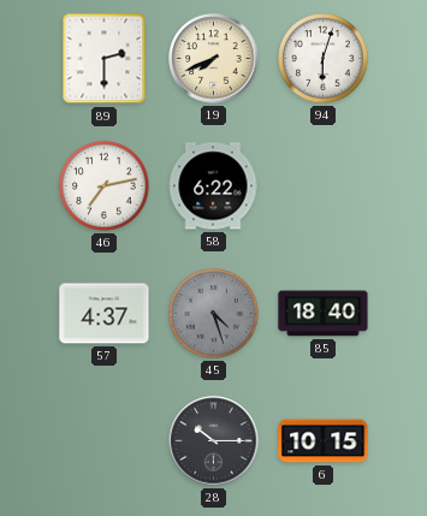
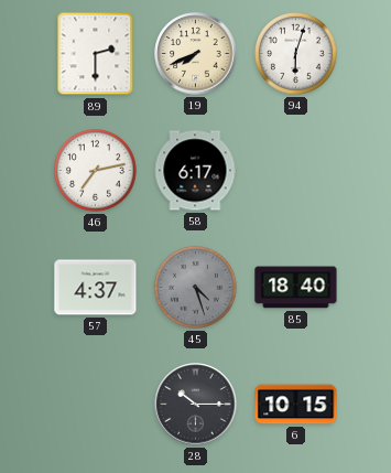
58: 6:22 -> 6:17
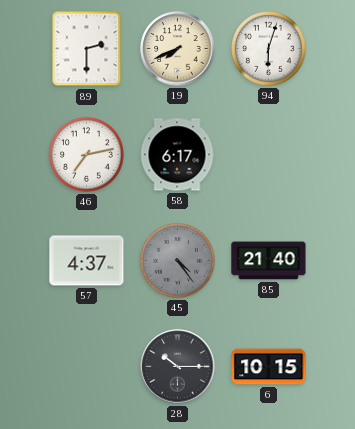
45: 4:27 -> 4:24
85: 18:40 -> 21:40
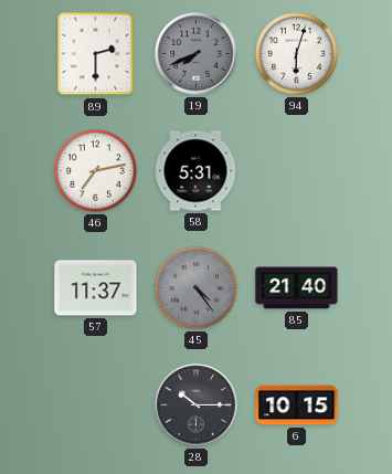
19 dial: cream -> grey
58: 6:17 -> 5:31
57: 4:37 -> 11:37
